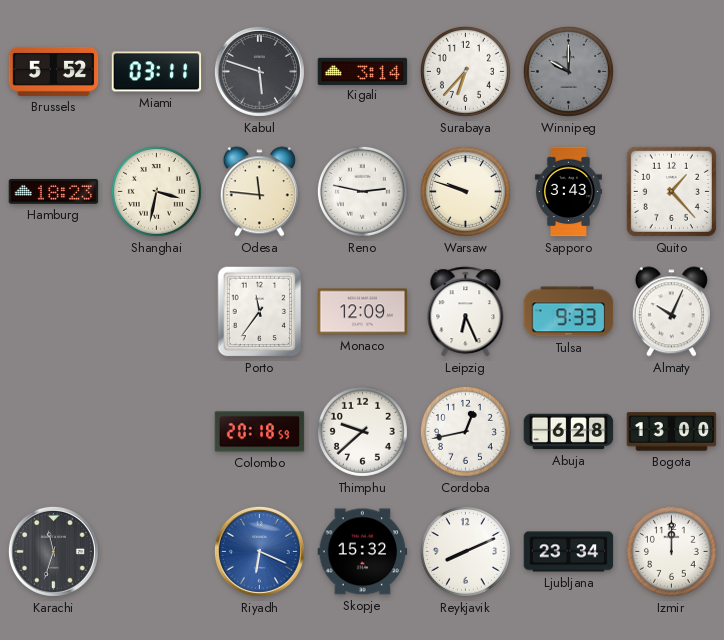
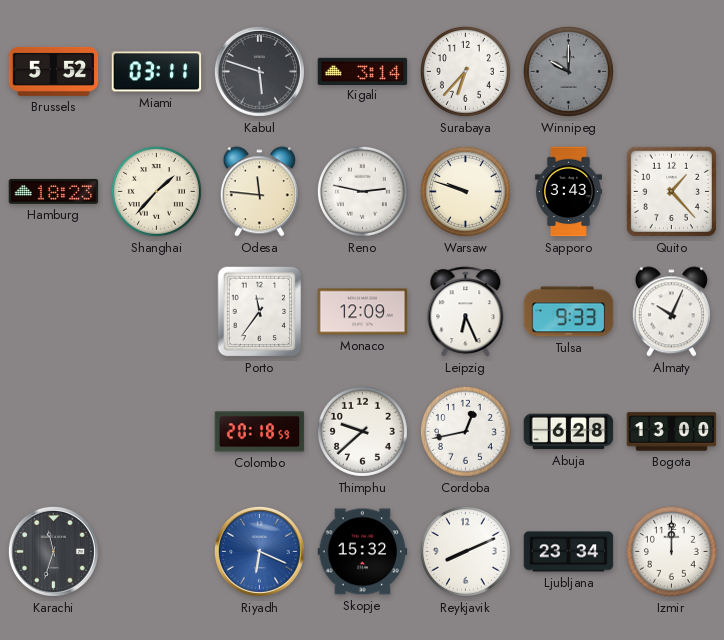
Shanghai: 3:32 -> 1:37
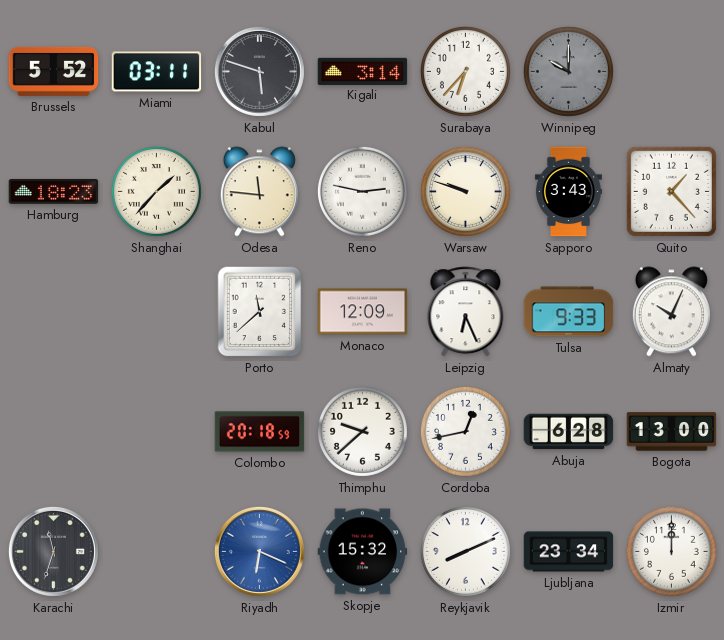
Porto: 11:36 -> 11:38
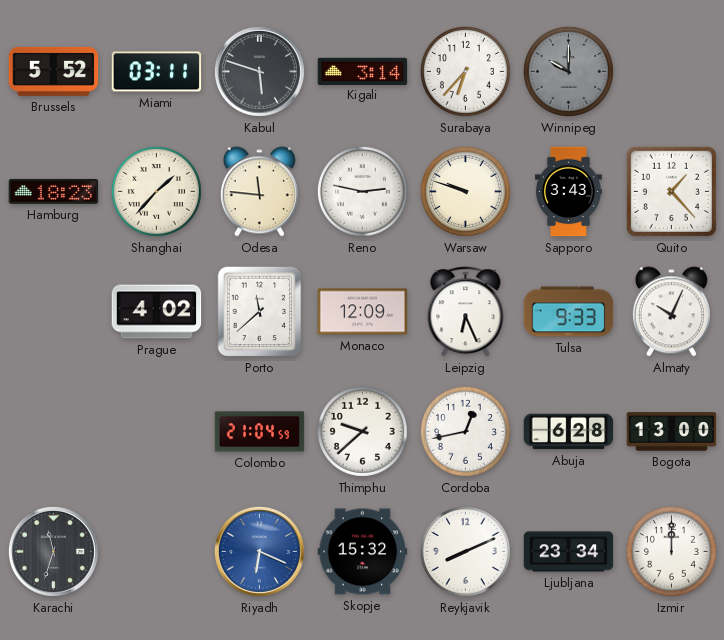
Prague: none -> 4:02
Colombo: 20:18 -> 21:04
